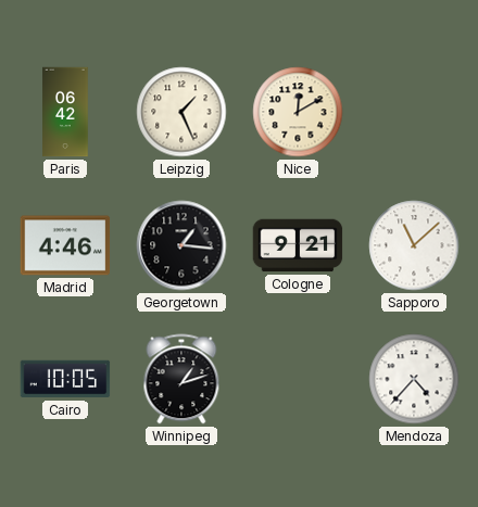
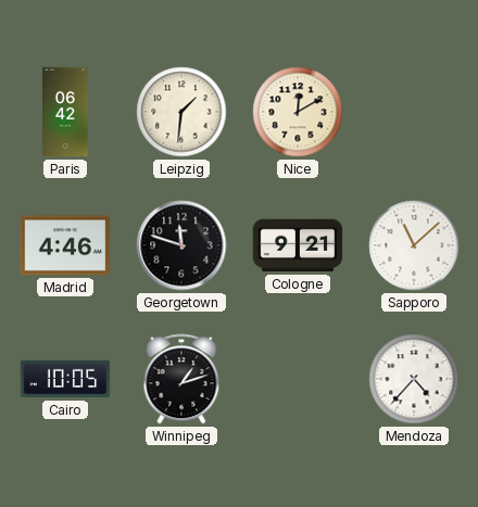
Leipzig: 1:26 -> 1:31
Georgetown: 1:16 -> 11:48
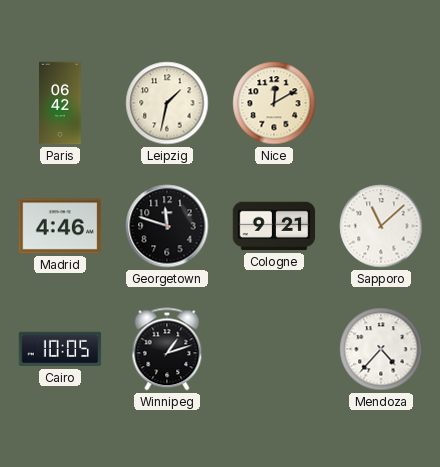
Leipzig: 1:31 -> 1:32
